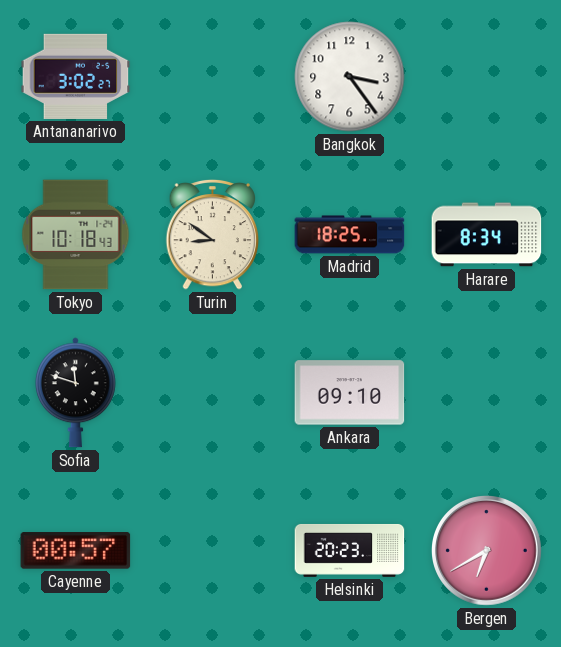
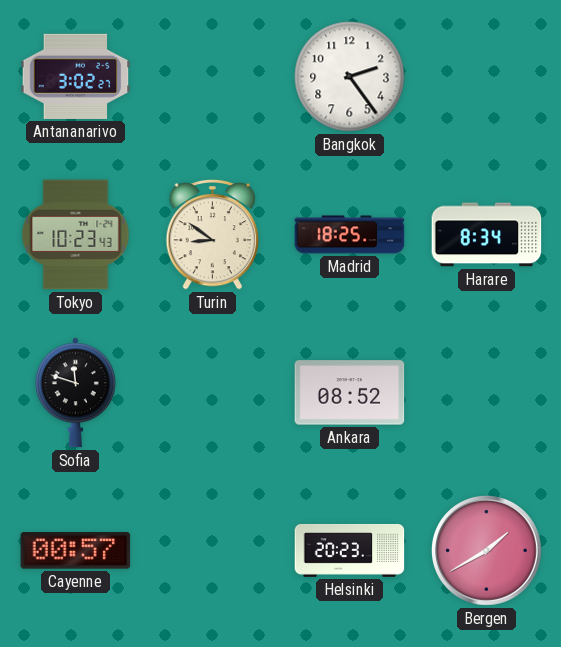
Bangkok: 3:24 -> 2:24
Tokyo: 10:18 -> 10:23
Ankara: 09:10 -> 08:52
Bergen: 6:40 -> 1:40
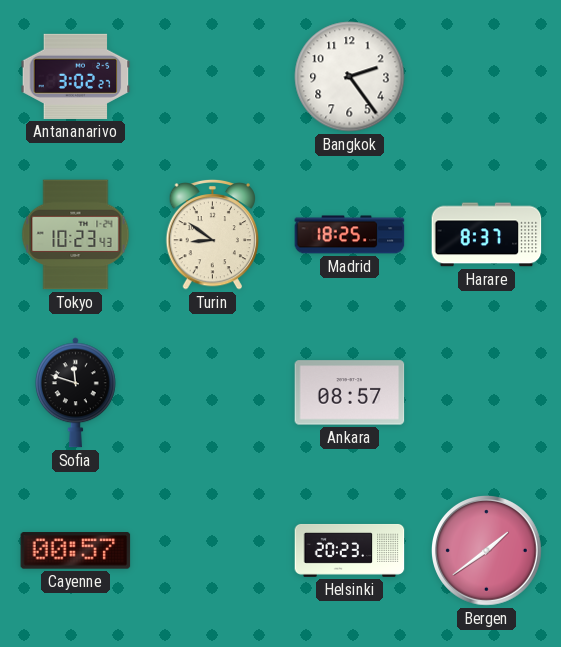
Harare: 8:34 -> 8:37
Ankara: 08:52 -> 08:57
Bergen: 1:40 -> 1:39
